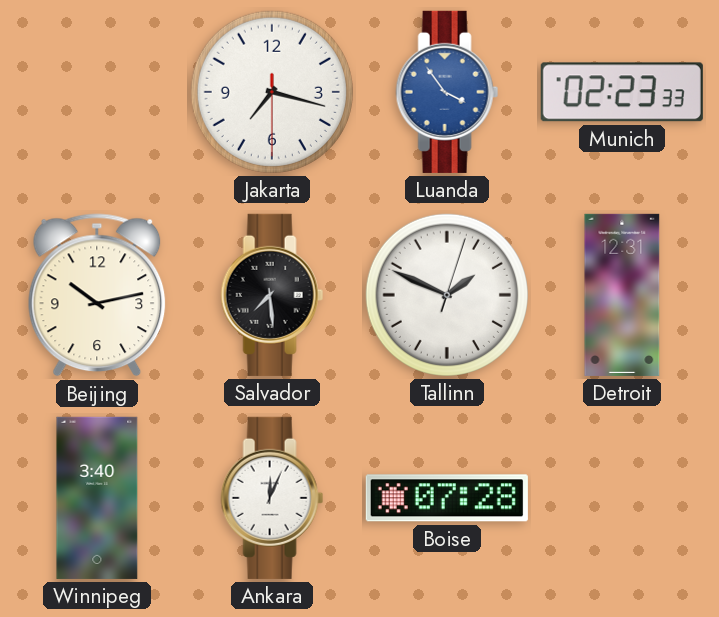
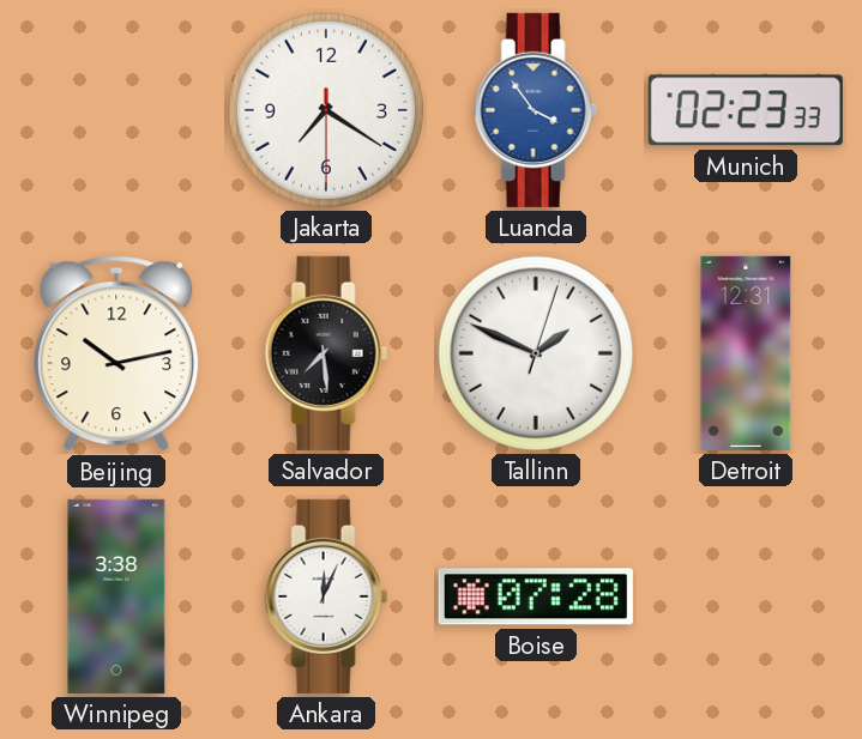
Jakarta: 7:17 -> 7:20
Winnipeg: 3:40 -> 3:38
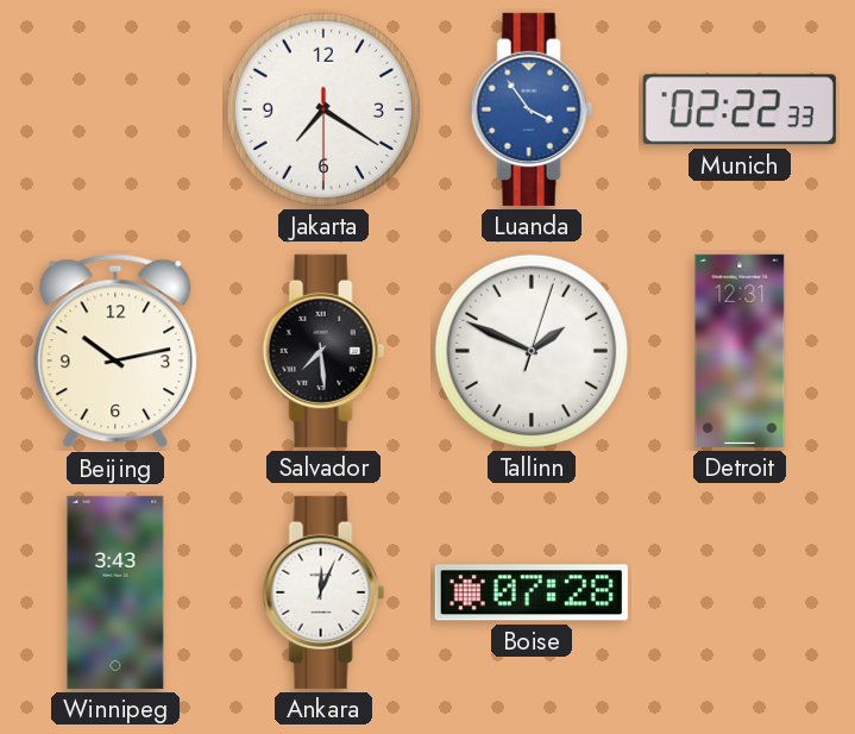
Munich: 02:23 -> 02:22
Winnipeg: 3:38 -> 3:43
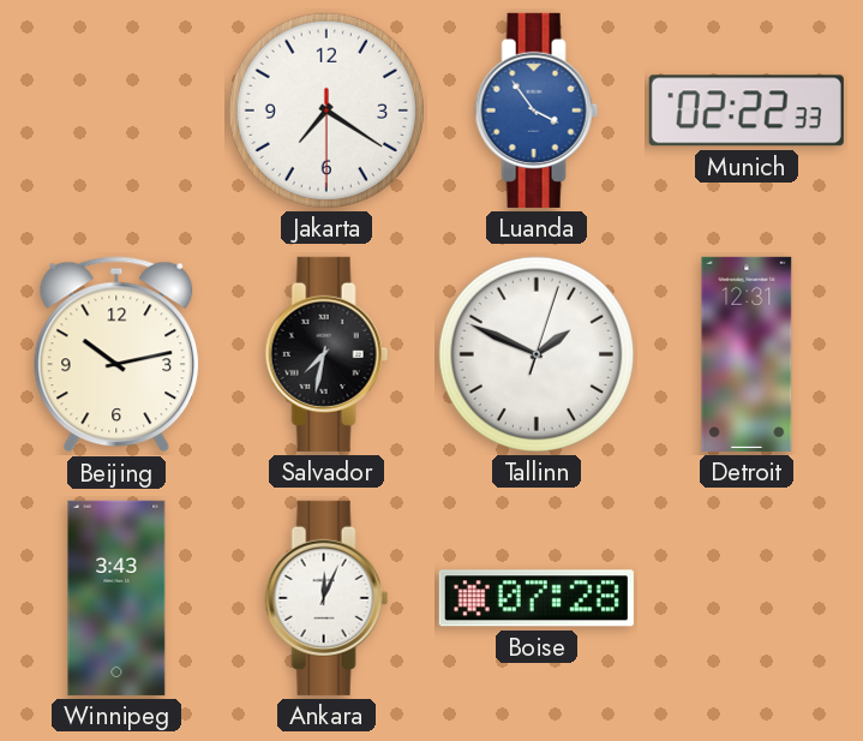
Salvador: 7:29 -> 7:32
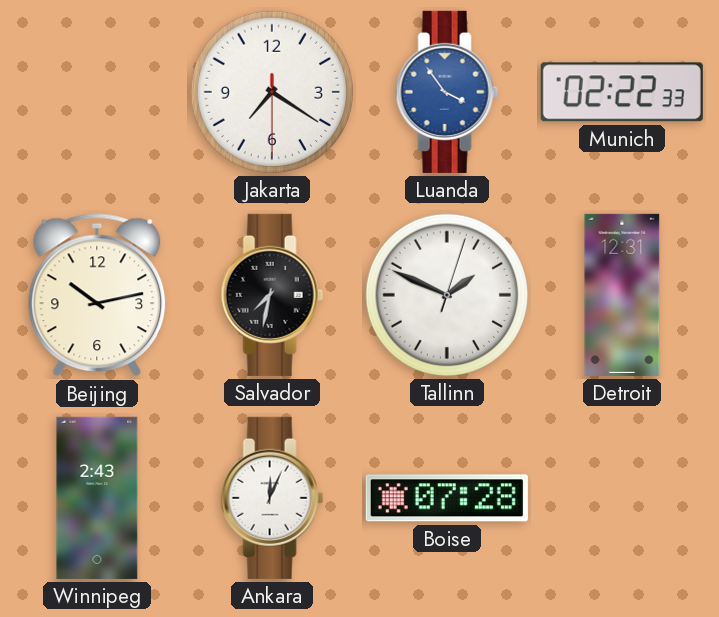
Winnipeg: 3:43 -> 2:43
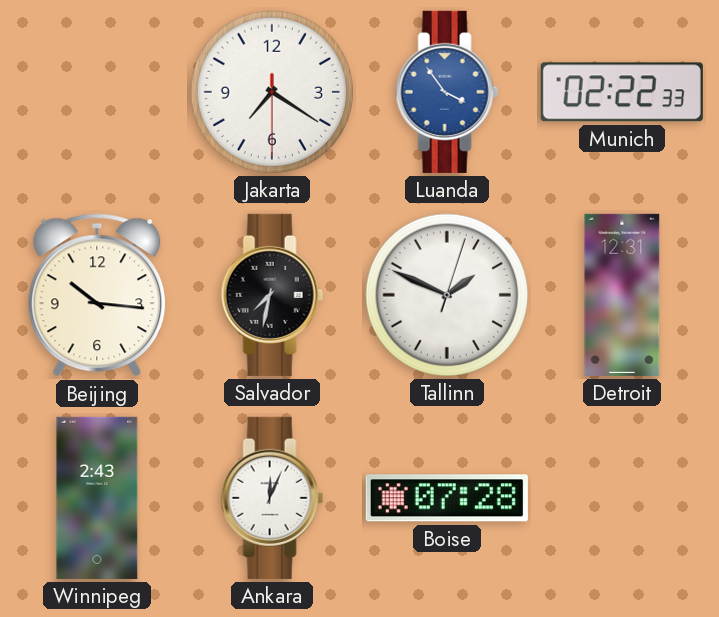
Beijing: 10:13 -> 10:16
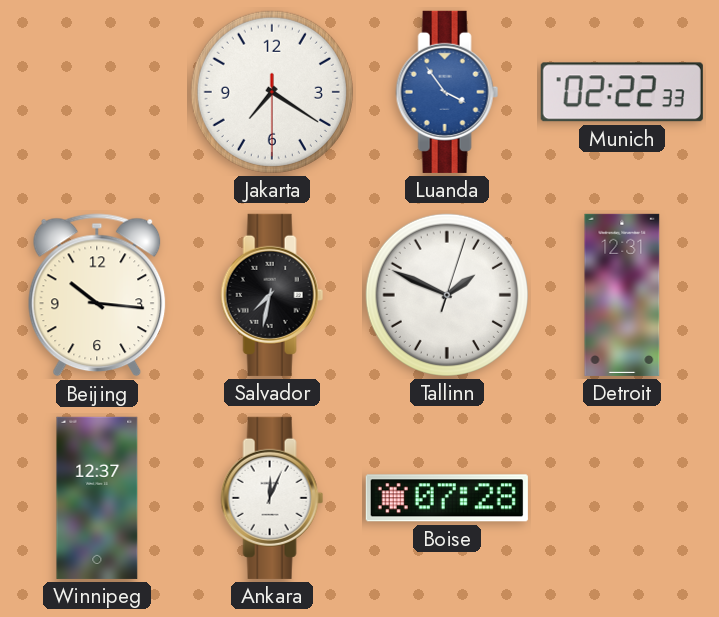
Winnipeg: 2:43 -> 12:37
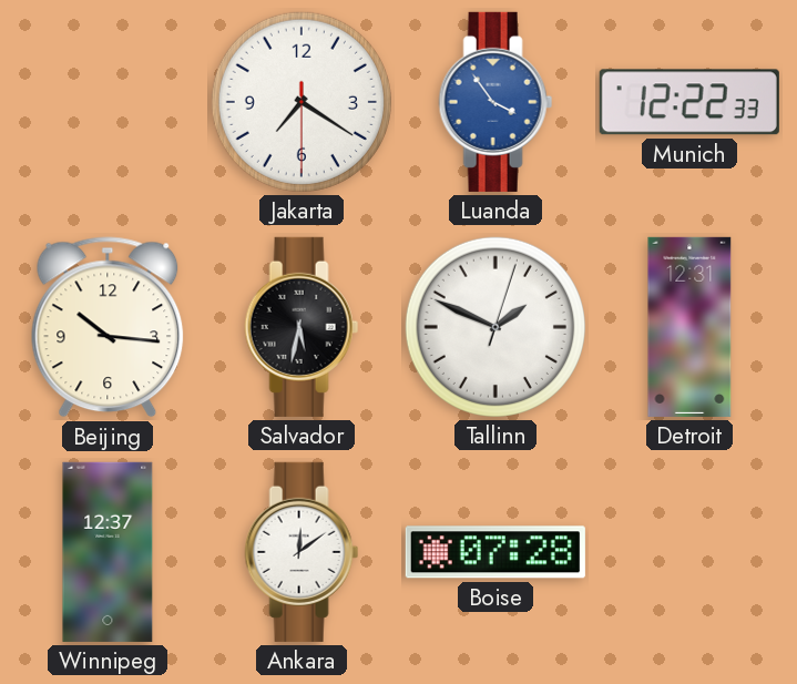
Munich: 02:22 -> 12:22
Salvador: 7:32 -> 5:32
Ankara: 12:04 -> 12:09
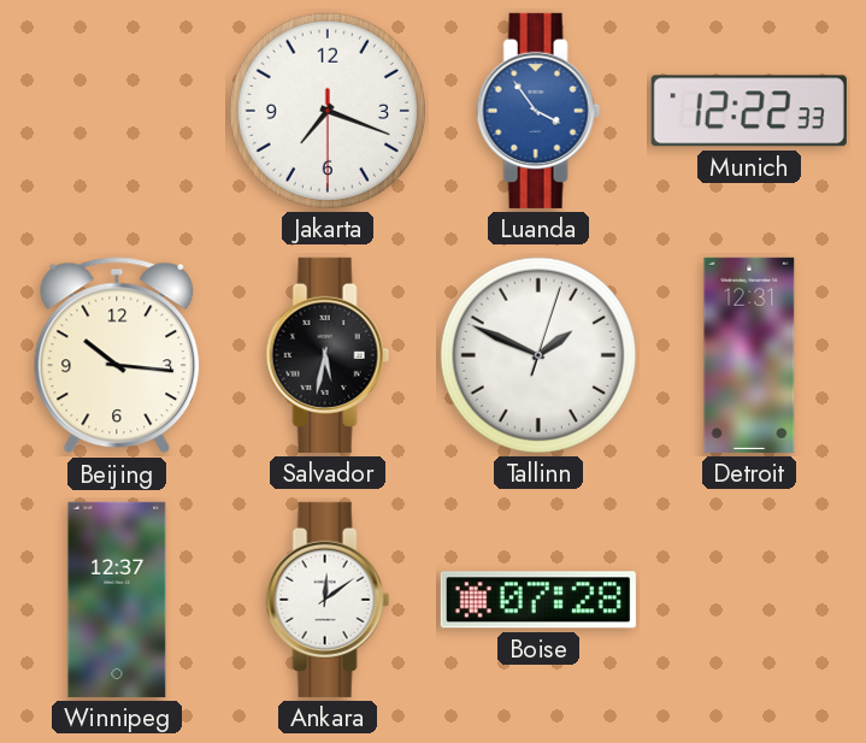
Jakarta: 7:20 -> 7:18
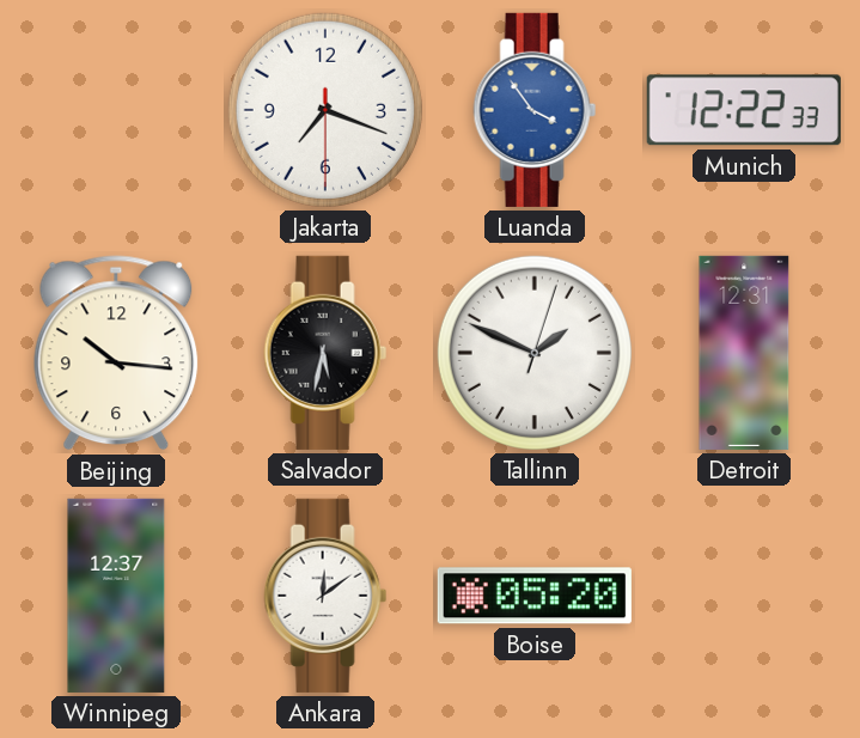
Boise: 07:28 -> 05:20
